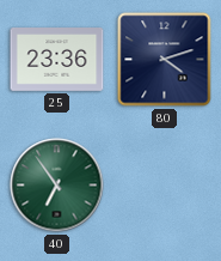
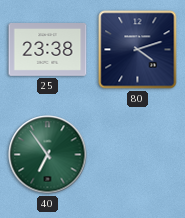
25: 23:36 -> 23:38
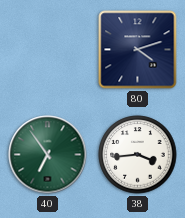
25: 23:38 -> none
38: none -> 3:44
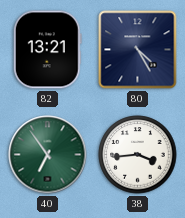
82: none -> 13:21
80: 4:12 -> 4:25
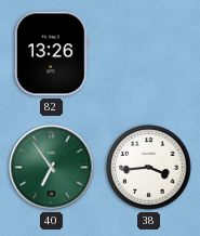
82: 13:21 -> 13:26
80: 4:25 -> none
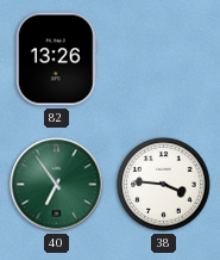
38: 3:44 -> 3:46
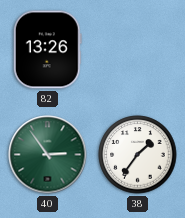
40: 6:54 -> 2:54
38: 3:46 -> 1:36
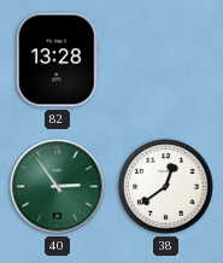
82: 13:26 -> 13:28
38: 1:36 -> 12:39
